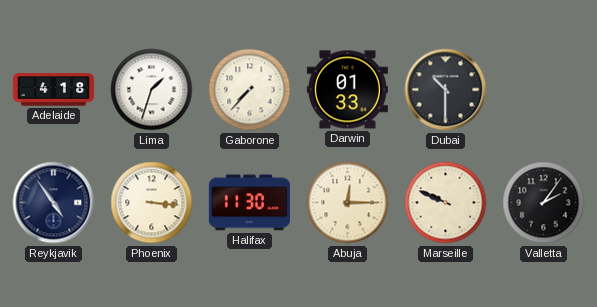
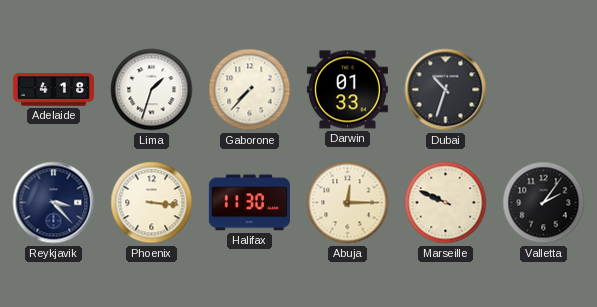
Dubai: 10:30 -> 10:33
Reykjavik: 4:54 -> 3:23
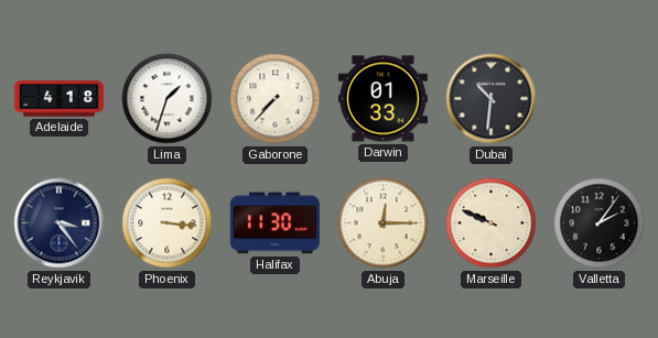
Dubai: 10:33 -> 10:31
Reykjavik: 3:23 -> 3:24
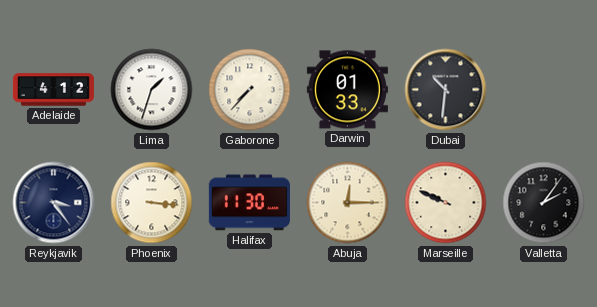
Adelaide: 4:18 -> 4:12
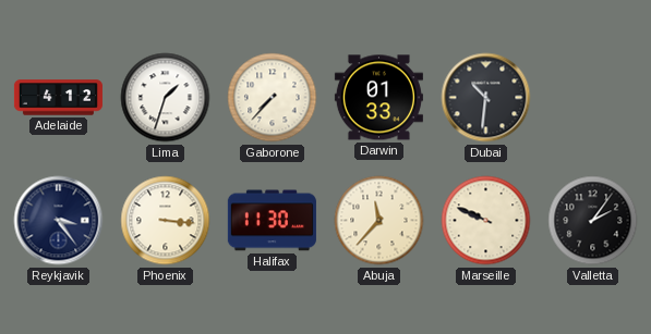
Abuja: 12:15 -> 11:37
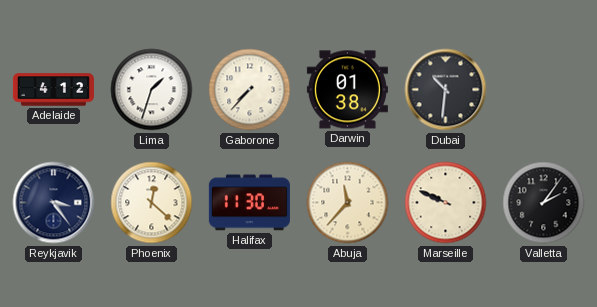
Darwin: 01:33 -> 01:38
Phoenix: 3:16 -> 12:22
